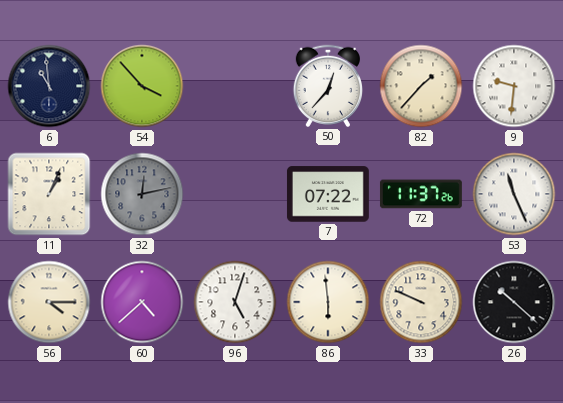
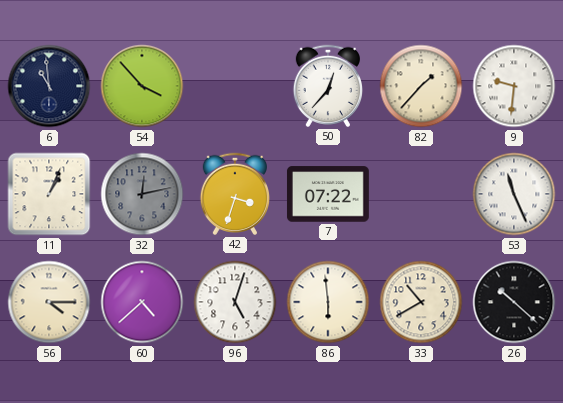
42: none -> 3:33
72: 11:37 -> none
33: 9:49 -> 10:40
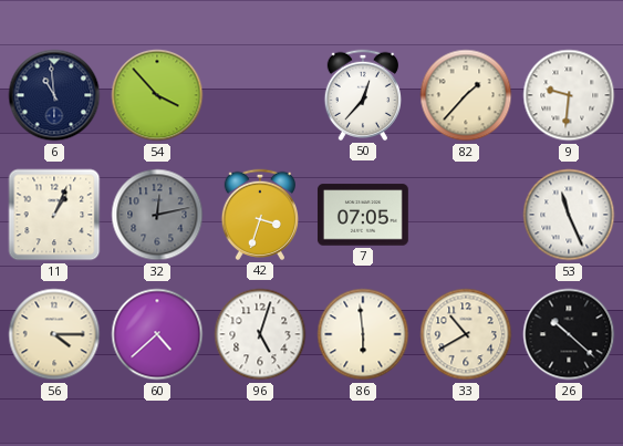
7: 07:22 -> 07:05
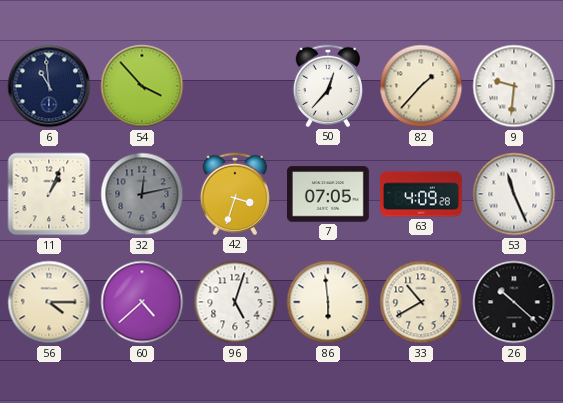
63: none -> 4:09
